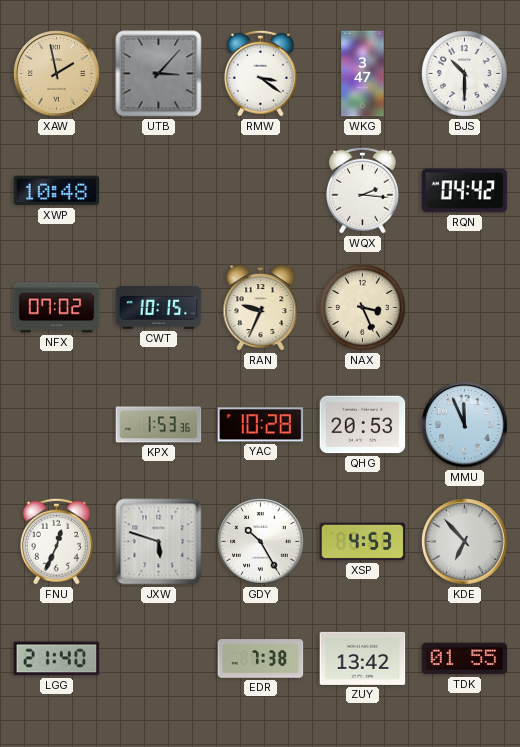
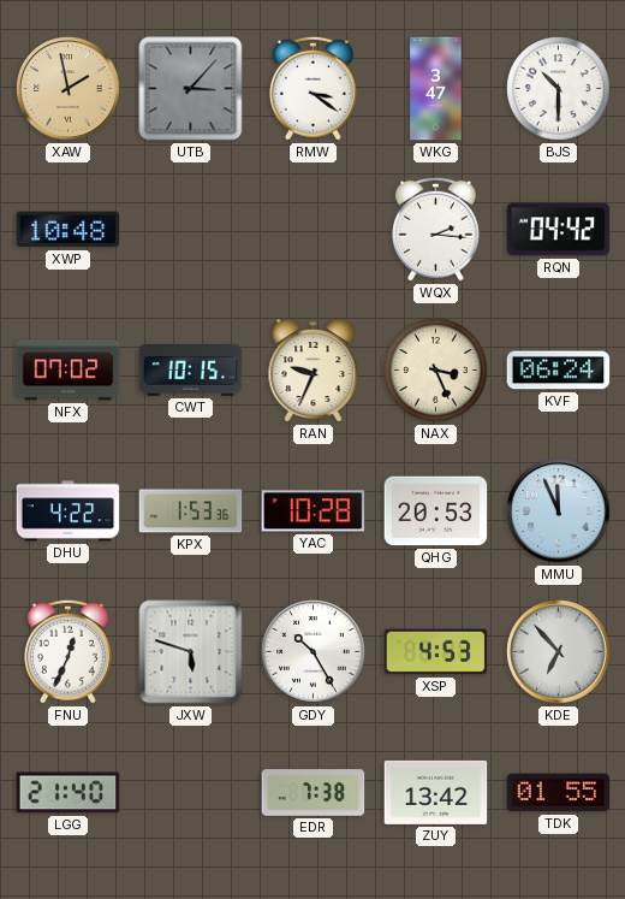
KVF: none -> 06:24
DHU: none -> 4:22
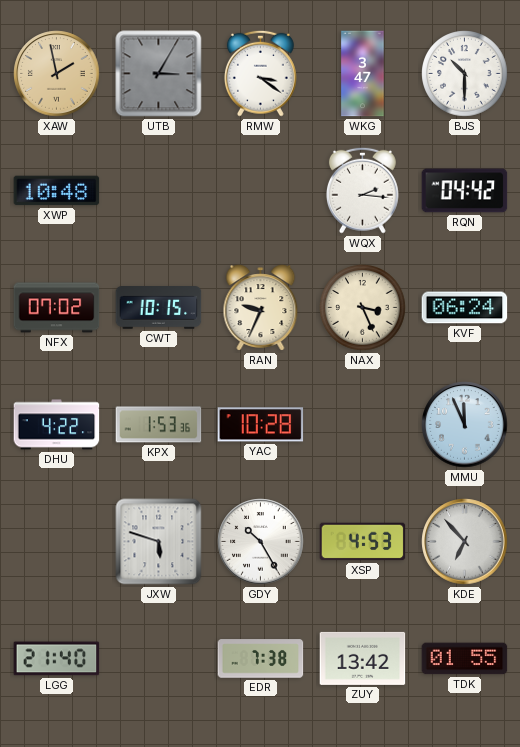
UTB: 3:07 -> 3:05
QHG: 20:53 -> none
FNU: 12:34 -> none
